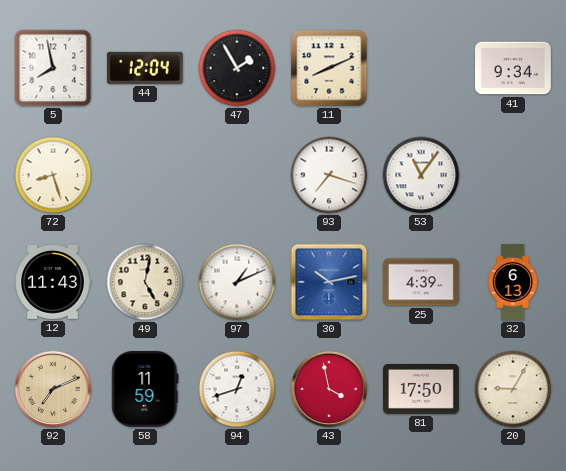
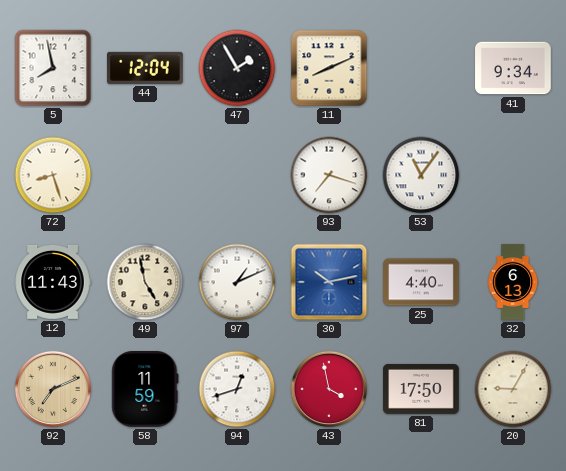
49: 5:02 -> 4:58
25: 4:39 -> 4:40
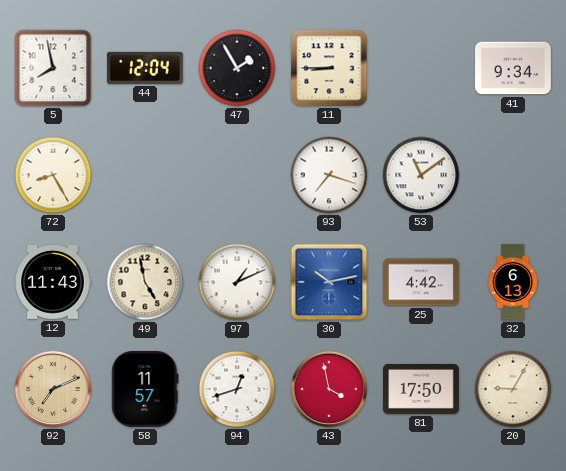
11: 8:11 -> 8:45
72: 8:27 -> 8:25
53: 11:06 -> 11:09
25: 4:40 -> 4:42
58: 11:59 -> 11:57
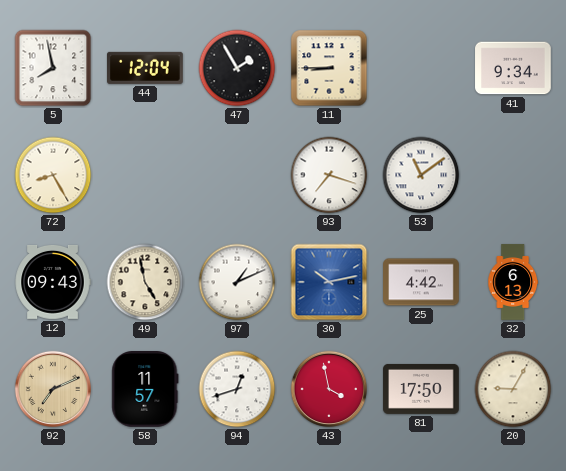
12: 11:43 -> 09:43
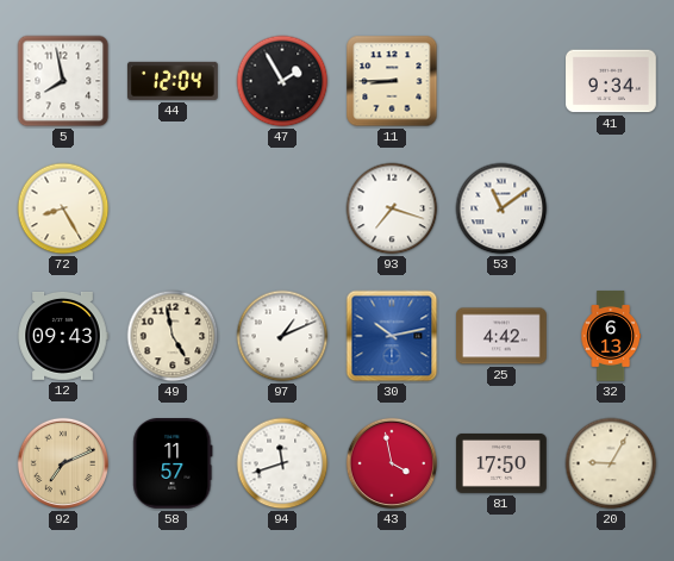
94: 12:42 -> 11:42
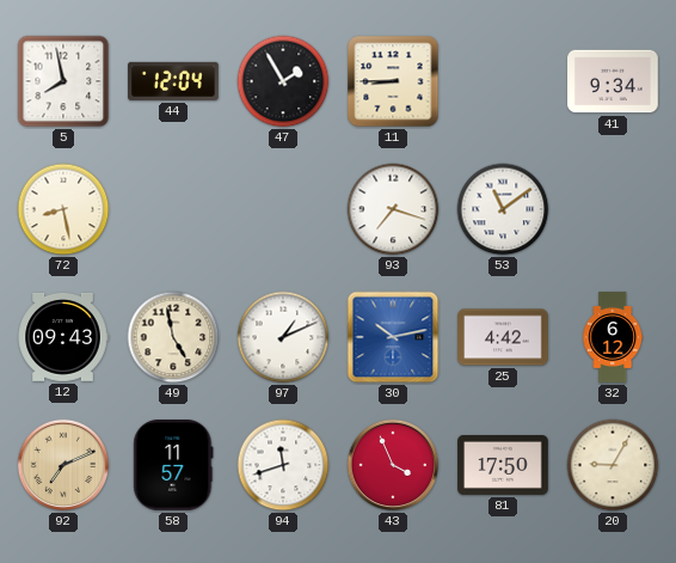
72: 8:25 -> 8:28
32: 6:13 -> 6:12
43: 3:58 -> 3:56
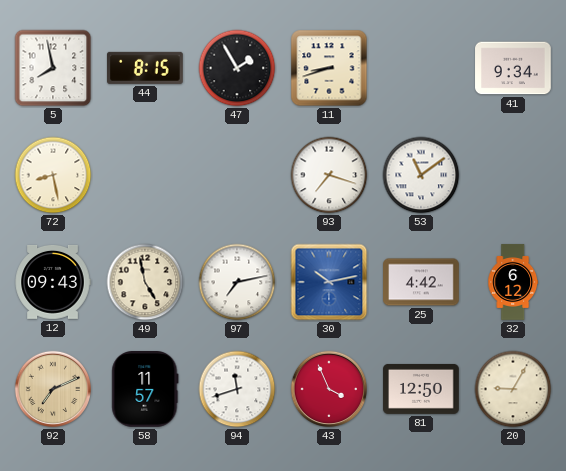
44: 12:04 -> 8:15
11: 8:45 -> 8:42
97: 1:11 -> 7:13
81: 17:50 -> 12:50
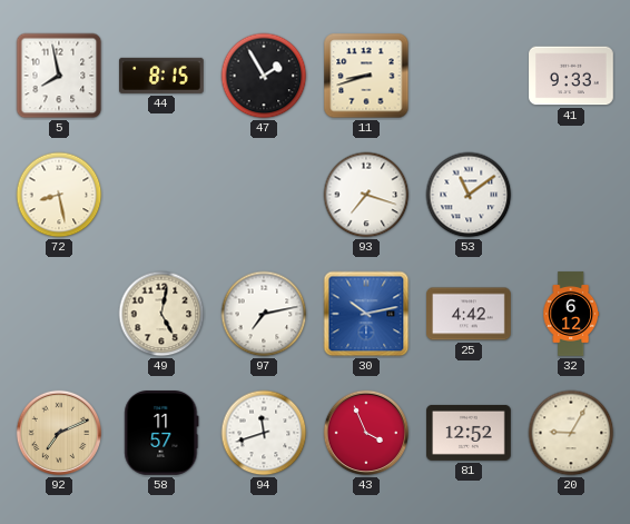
41: 9:34 -> 9:33
12: 09:43 -> none
49: 4:58 -> 5:02
81: 12:50 -> 12:52
